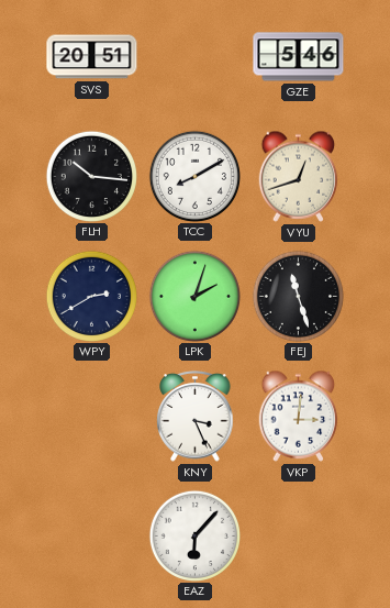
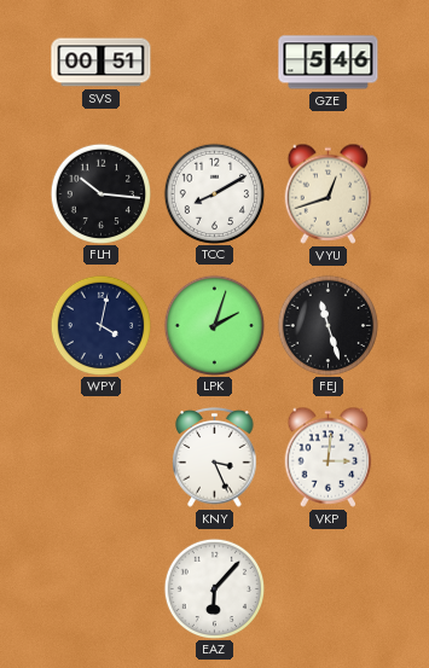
SVS: 20:51 -> 00:51
WPY: 2:40 -> 4:02
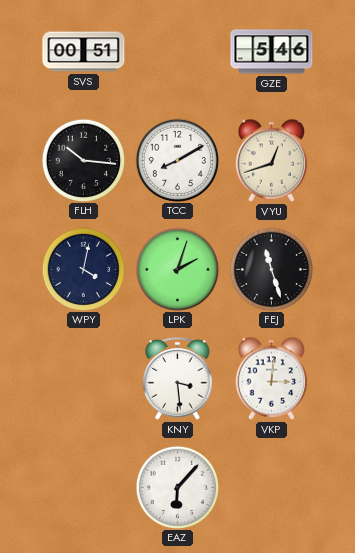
KNY: 3:26 -> 3:29
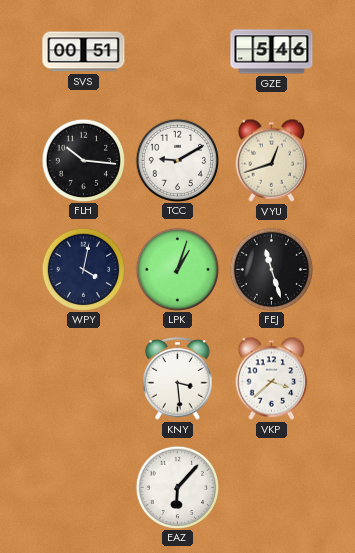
TCC: 8:10 -> 9:10
LPK: 2:03 -> 1:03
VKP: 3:01 -> 3:38
